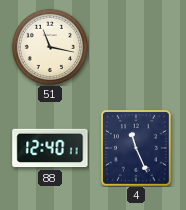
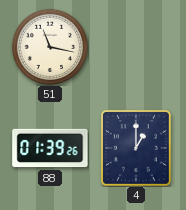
88: 12:40 -> 01:39
4: 11:26 -> 1:00
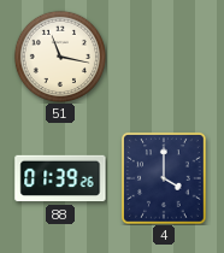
4: 1:00 -> 4:00
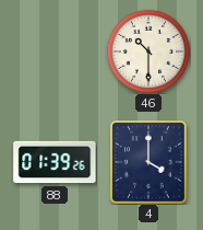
51: 11:17 -> none
46: none -> 10:30
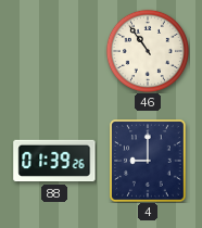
46: 10:30 -> 10:54
4: 4:00 -> 9:00
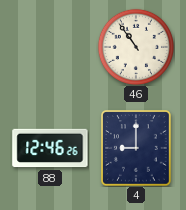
88: 01:39 -> 12:46
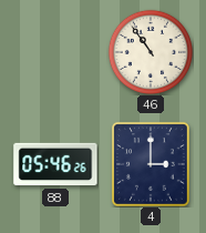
88: 12:46 -> 05:46
4: 9:00 -> 3:00
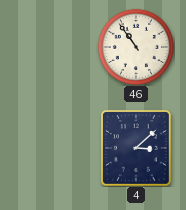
88: 05:46 -> none
4: 3:00 -> 3:08
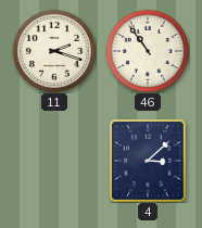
11: none -> 2:18
